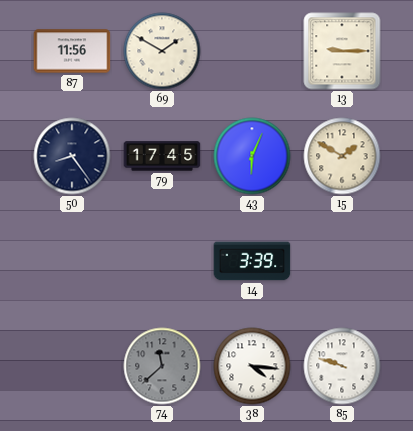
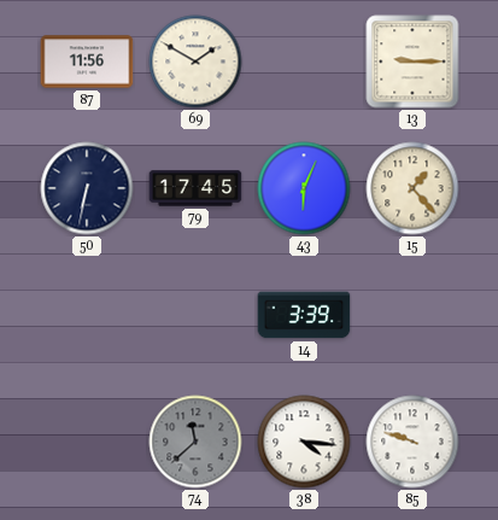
50: 8:24 -> 6:32
15: 1:50 -> 1:23
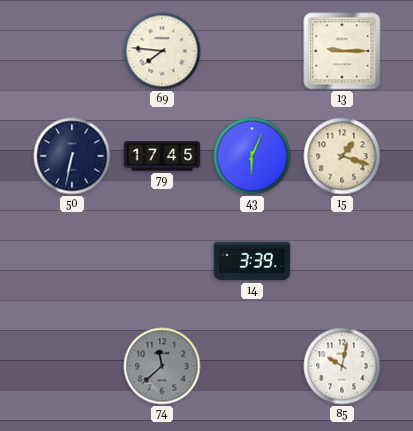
87: 11:56 -> none
69: 1:50 -> 7:46
15: 1:23 -> 1:18
38: 4:16 -> none
85: 9:48 -> 10:02
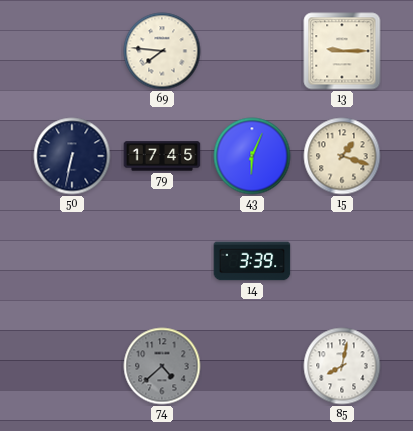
74: 11:38 -> 4:38
85: 10:02 -> 8:02
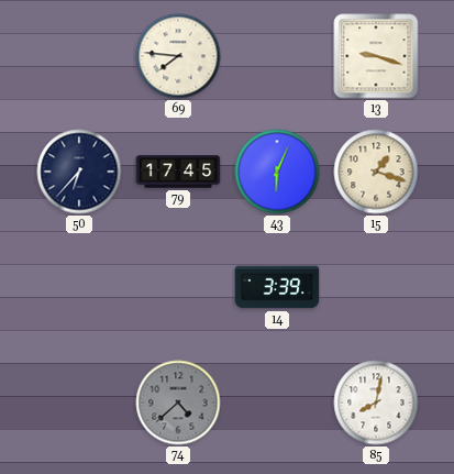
13: 9:15 -> 9:18
50: 6:32 -> 6:37
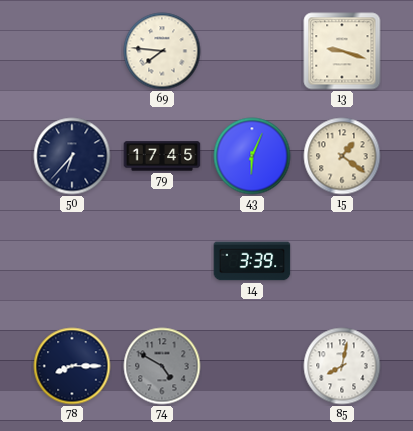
15: 1:18 -> 1:21
78: none -> 8:15
74: 4:38 -> 4:50
